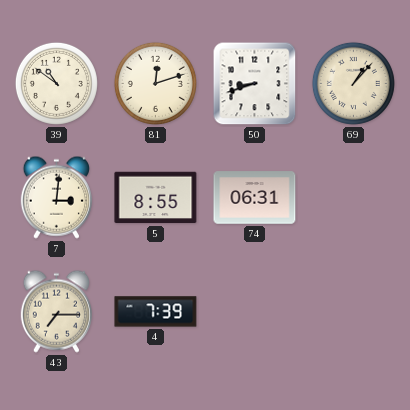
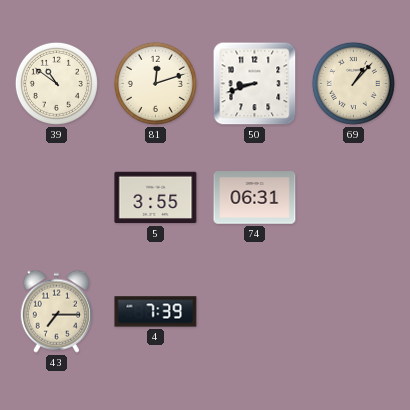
7: 3:01 -> none
5: 8:55 -> 3:55
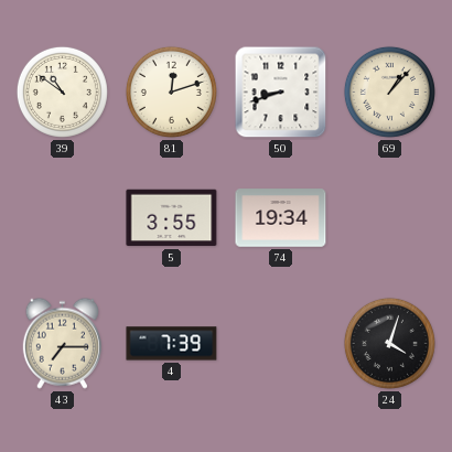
74: 06:31 -> 19:34
24: none -> 4:03
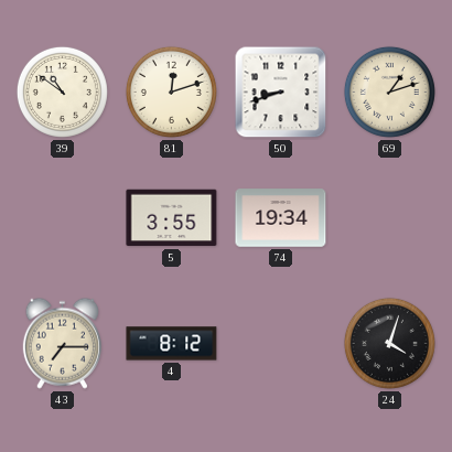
69: 1:07 -> 1:12
4: 7:39 -> 8:12
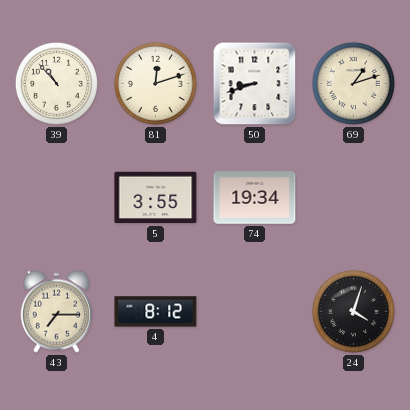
39: 10:51 -> 10:53
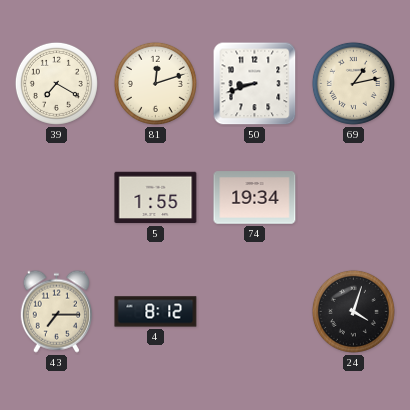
39: 10:53 -> 7:20
69: 1:12 -> 1:13
5: 3:55 -> 1:55
